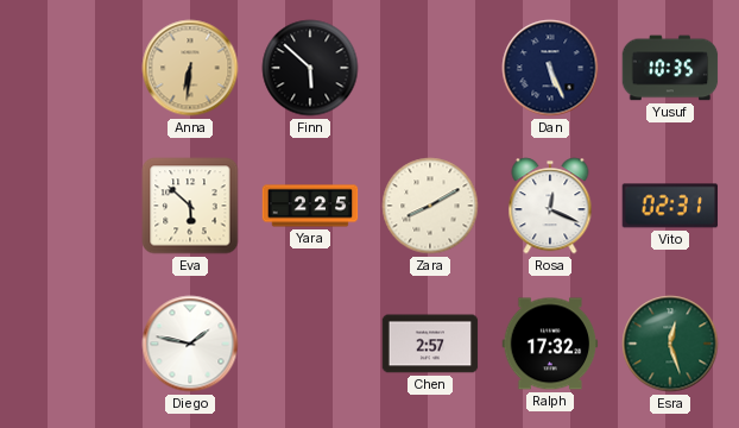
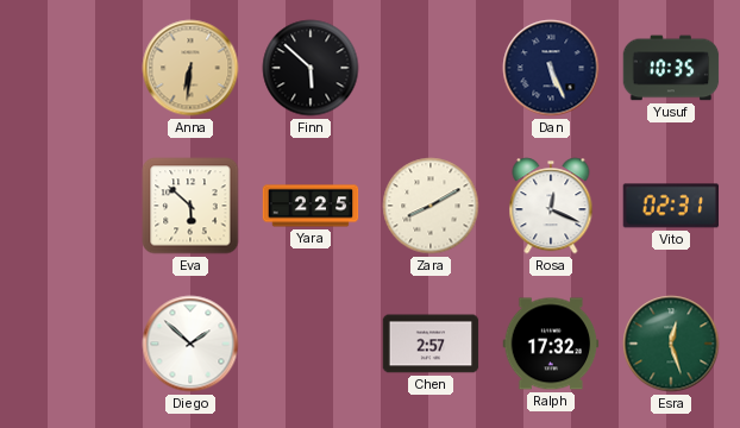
Diego: 1:47 -> 1:52
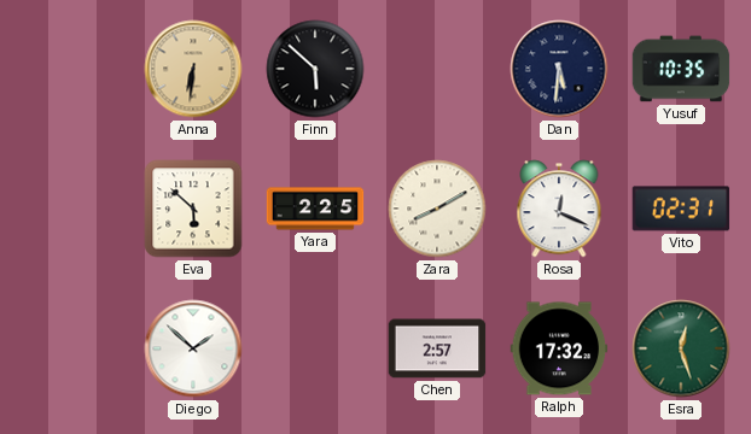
Dan: 5:26 -> 5:31
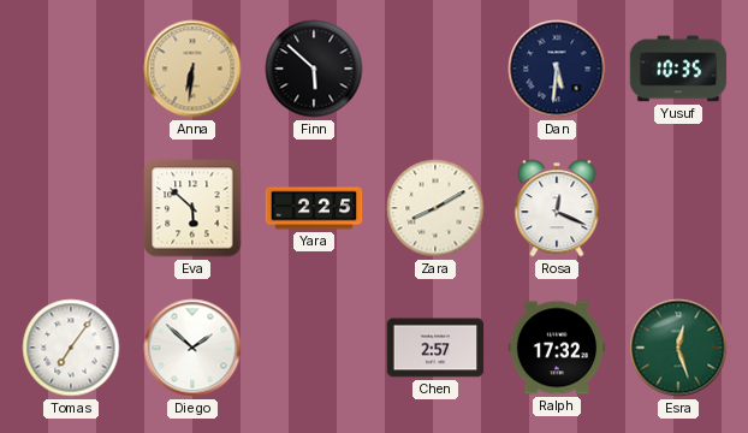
Vito: 02:31 -> none
Tomas: none -> 7:06
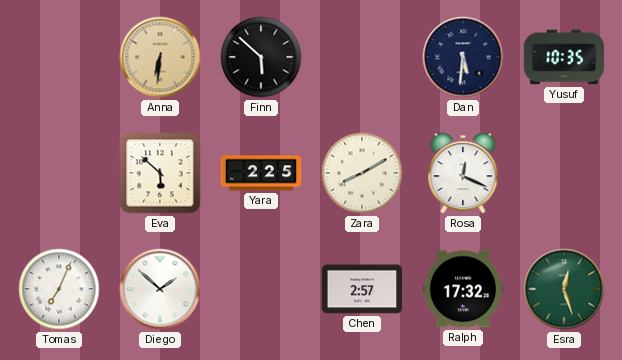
Tomas: 7:06 -> 7:04
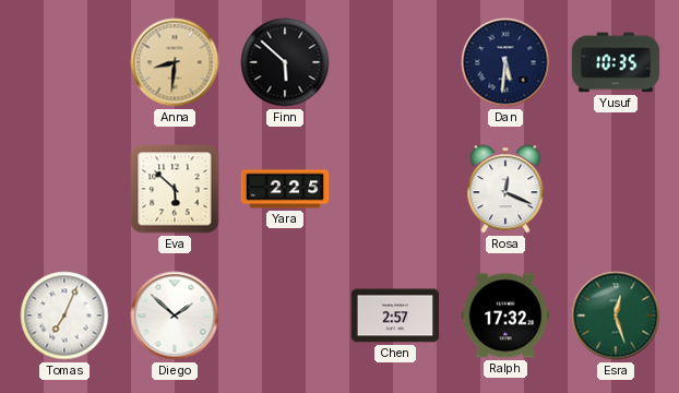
Anna: 6:31 -> 8:31
Zara: 8:10 -> none
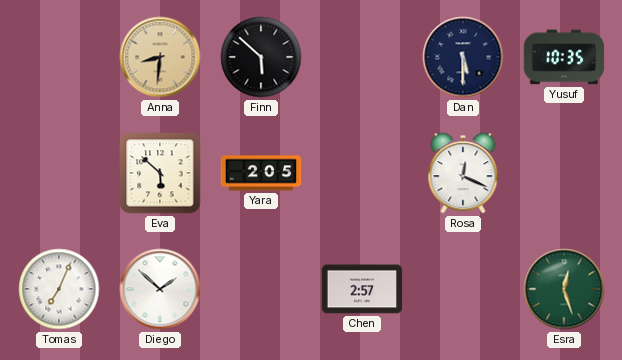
Dan: 5:31 -> 5:30
Yara: 2:25 -> 2:05
Ralph: 17:32 -> none
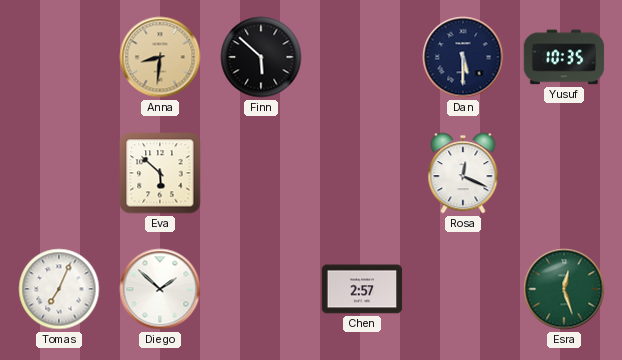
Yara: 2:05 -> none
